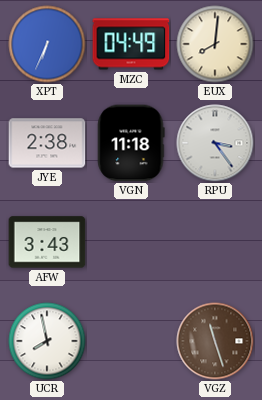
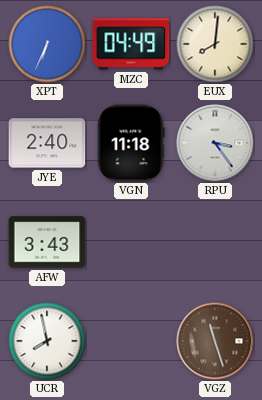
JYE: 2:38 -> 2:40
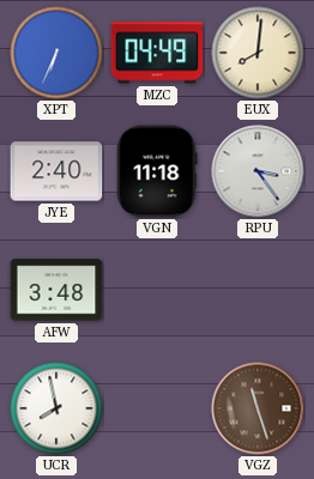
AFW: 3:43 -> 3:48
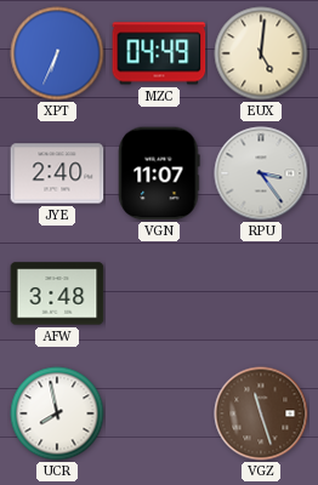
EUX: 8:01 -> 5:01
VGN: 11:18 -> 11:07
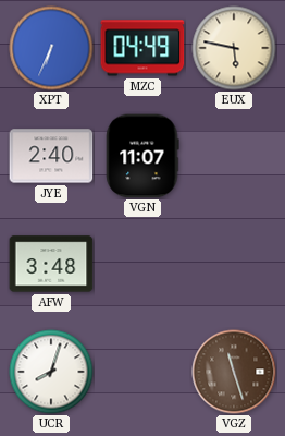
EUX: 5:01 -> 5:47
RPU: 3:24 -> none
UCR: 7:58 -> 8:03
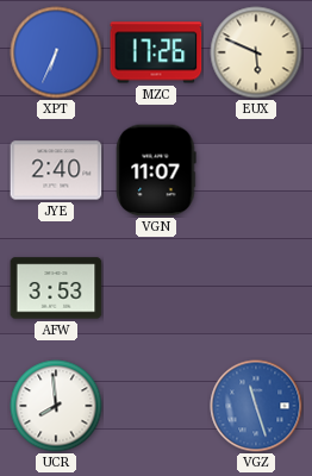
MZC: 04:49 -> 17:26
EUX: 5:47 -> 5:49
AFW: 3:48 -> 3:53
UCR: 8:03 -> 7:59
VGZ dial: brown -> blue
